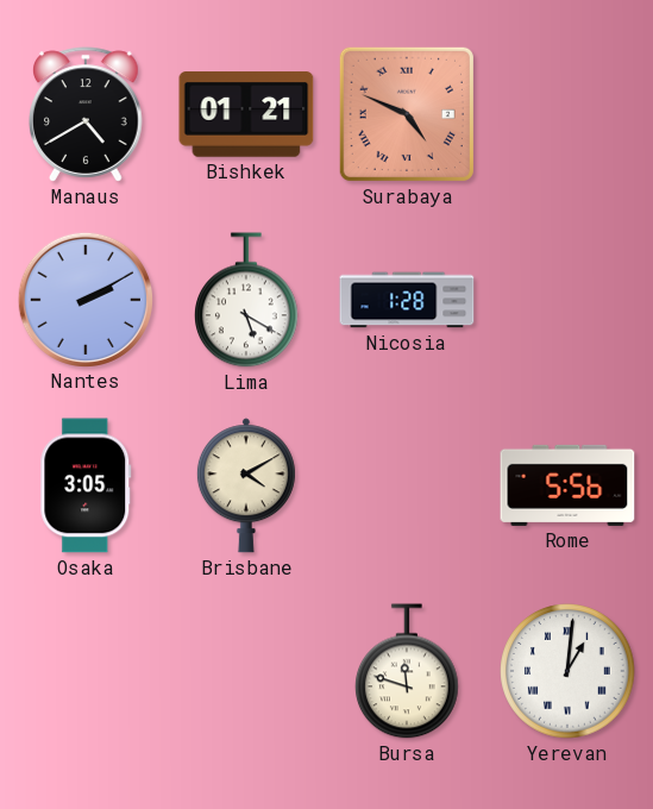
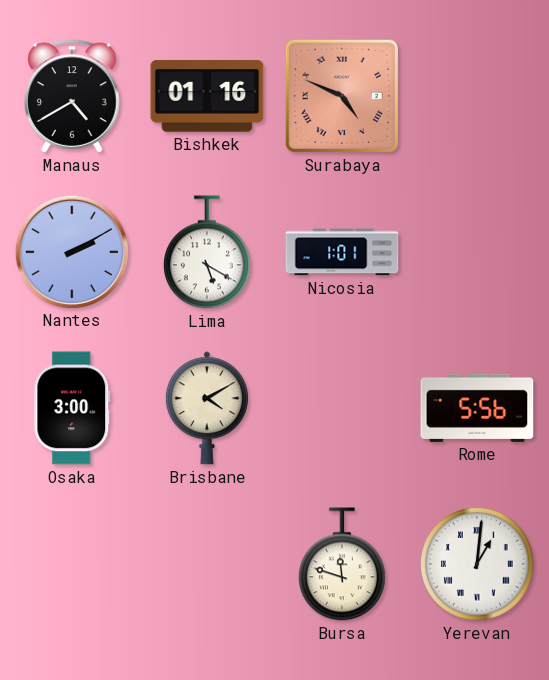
Bishkek: 01:21 -> 01:16
Nicosia: 1:28 -> 1:01
Osaka: 3:05 -> 3:00
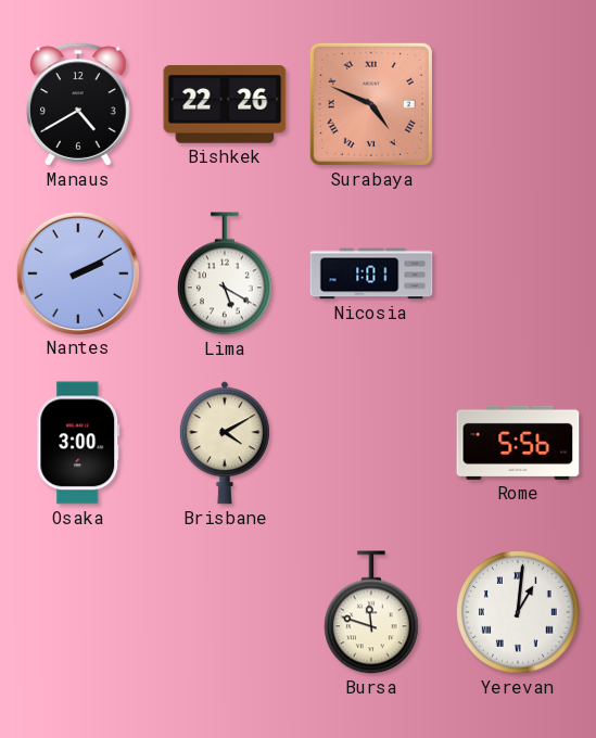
Bishkek: 01:16 -> 22:26
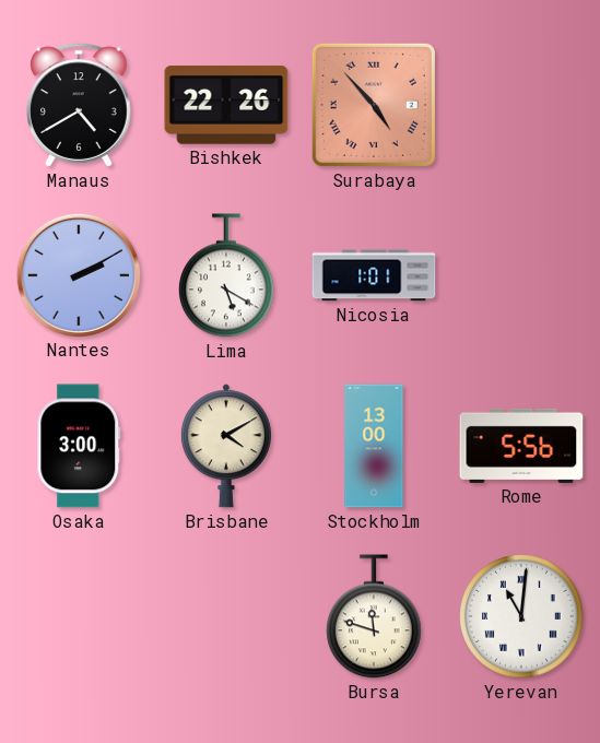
Surabaya: 4:49 -> 4:53
Stockholm: none -> 13:00
Yerevan: 1:01 -> 11:01
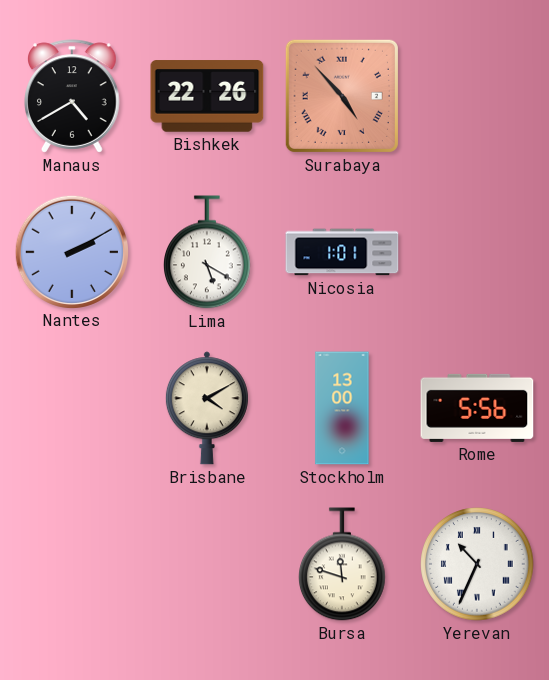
Osaka: 3:00 -> none
Yerevan: 11:01 -> 10:34
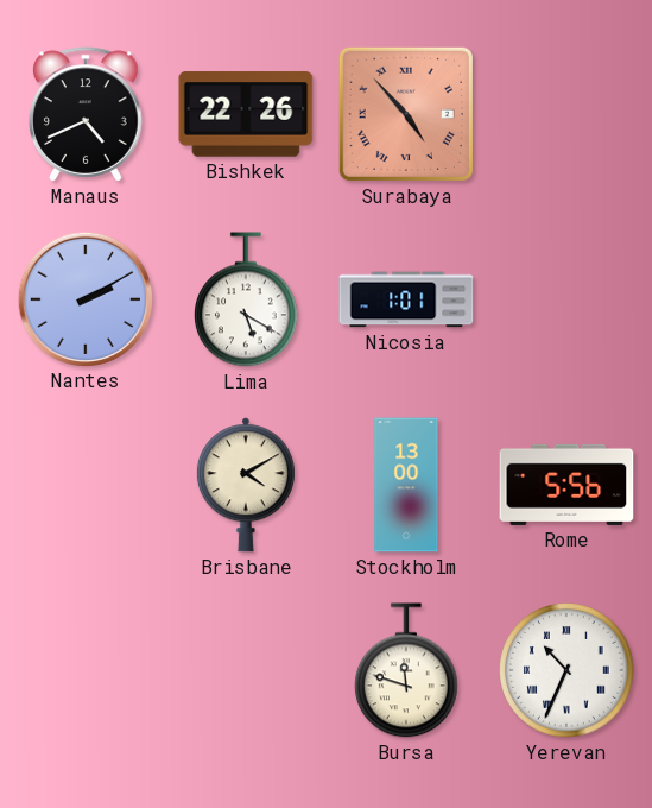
Manaus: 4:40 -> 4:41
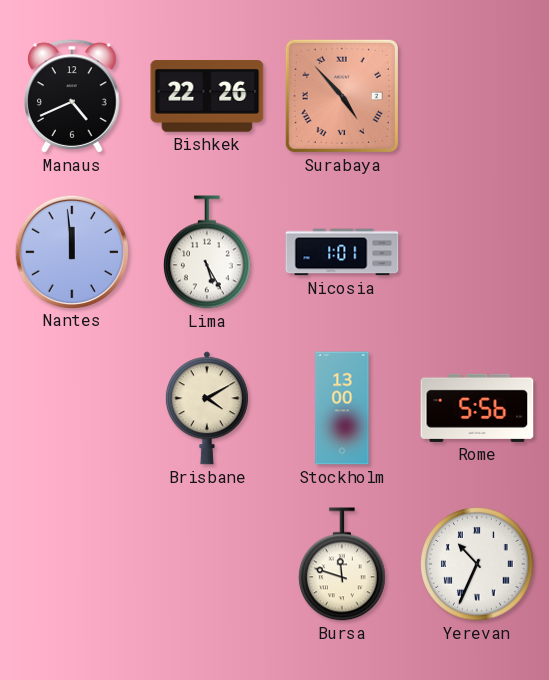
Nantes: 2:10 -> 11:59
Lima: 5:20 -> 5:25
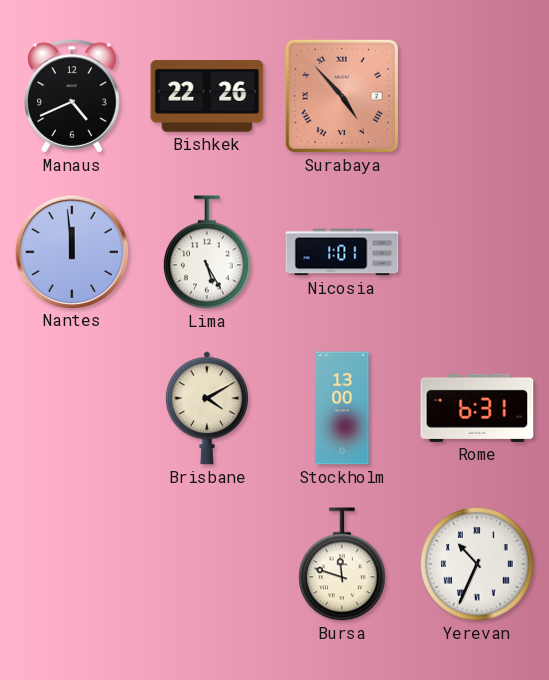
Rome: 5:56 -> 6:31
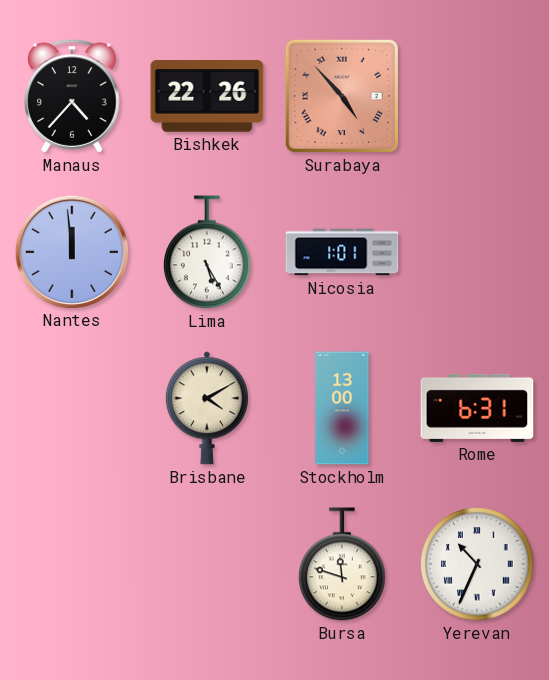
Manaus: 4:41 -> 4:37
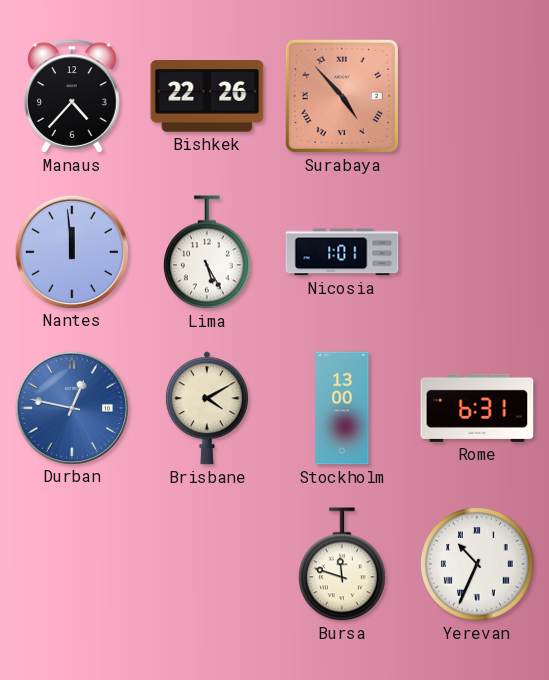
Durban: none -> 12:47
